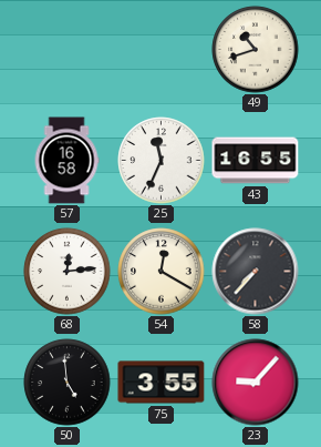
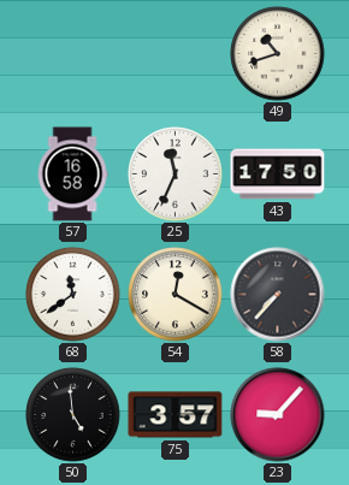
43: 16:55 -> 17:50
68: 12:14 -> 11:39
75: 3:55 -> 3:57
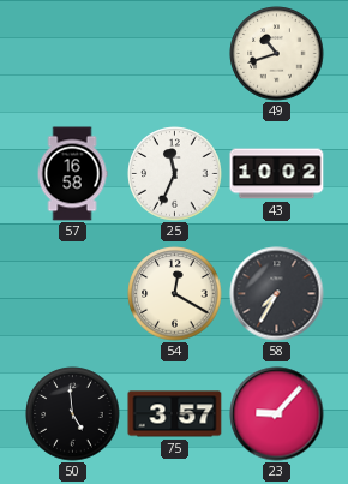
43: 17:50 -> 10:02
68: 11:39 -> none
58: 7:37 -> 7:35
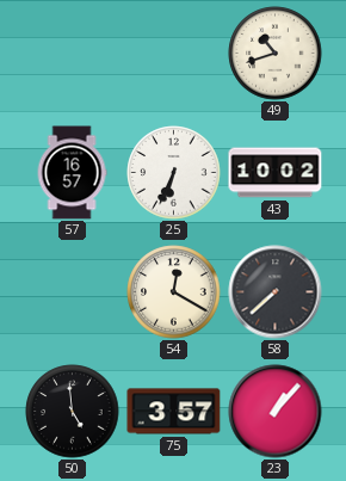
57: 16:58 -> 16:57
25: 11:34 -> 6:34
58: 7:35 -> 7:38
23: 9:07 -> 1:07
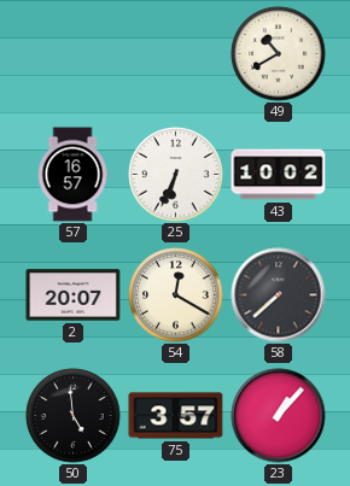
49: 10:42 -> 10:40
2: none -> 20:07
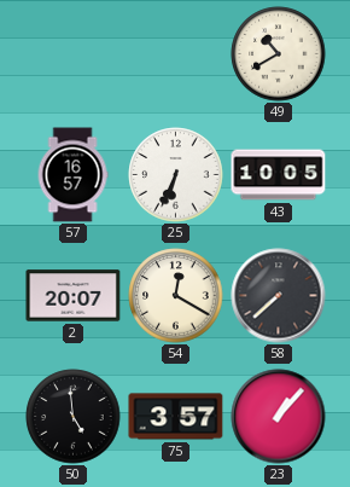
43: 10:02 -> 10:05
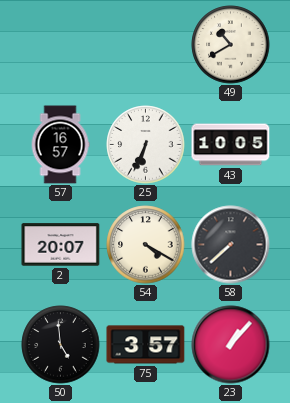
54: 12:20 -> 4:20
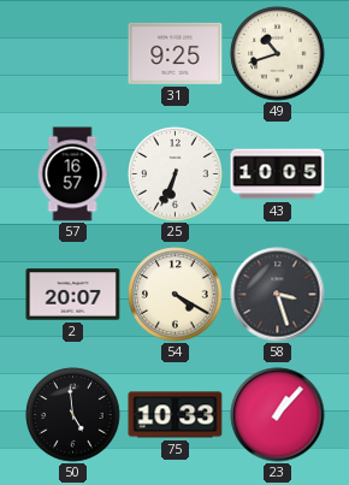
31: none -> 9:25
49: 10:40 -> 10:42
58: 7:38 -> 3:27
75: 3:57 -> 10:33
